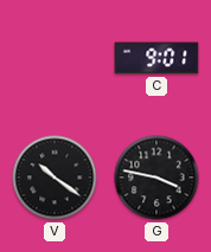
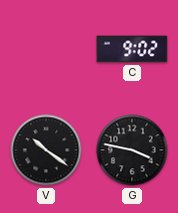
C: 9:01 -> 9:02
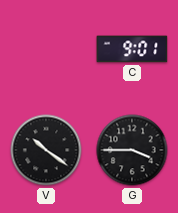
C: 9:02 -> 9:01
G: 3:47 -> 3:45
